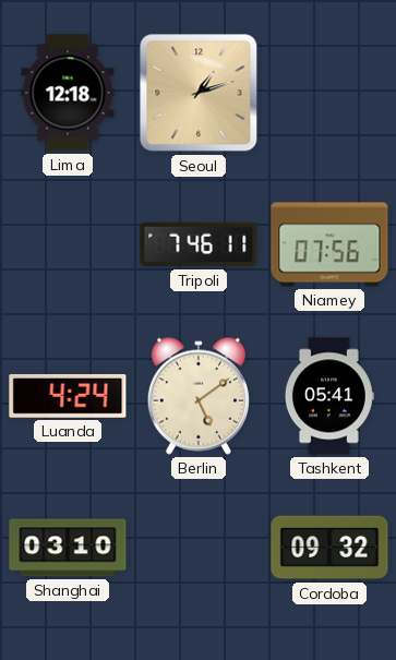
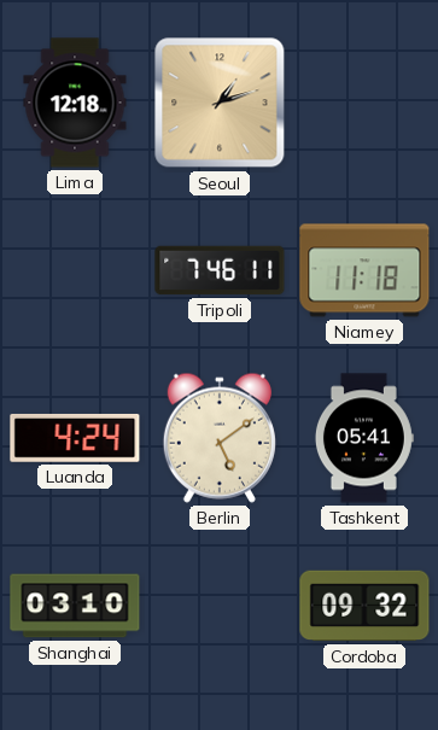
Niamey: 07:56 -> 11:18
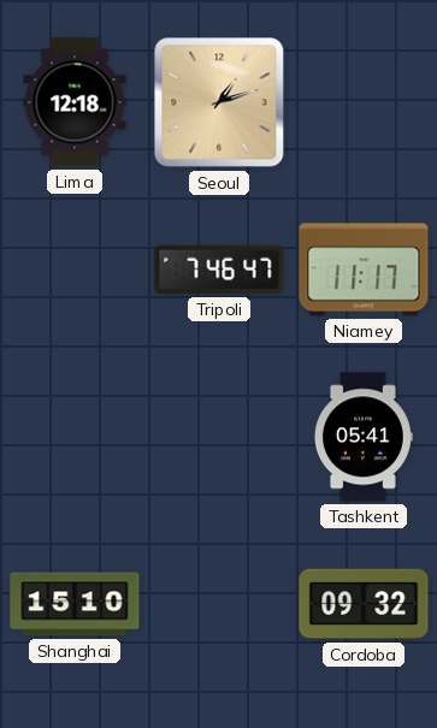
Tripoli: 7:46:11 -> 7:46:47
Niamey: 11:18 -> 11:17
Luanda: 4:24 -> none
Berlin: 5:09 -> none
Shanghai: 03:10 -> 15:10
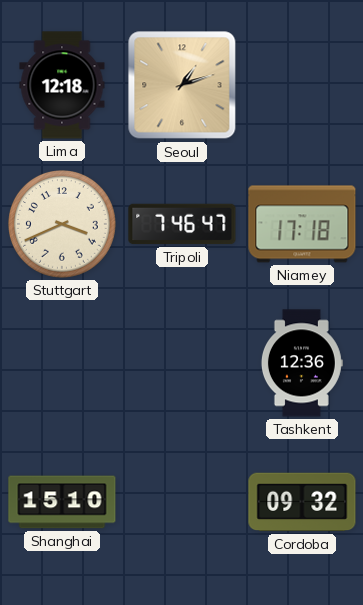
Stuttgart: none -> 3:41
Niamey: 11:17 -> 17:18
Tashkent: 05:41 -> 12:36
